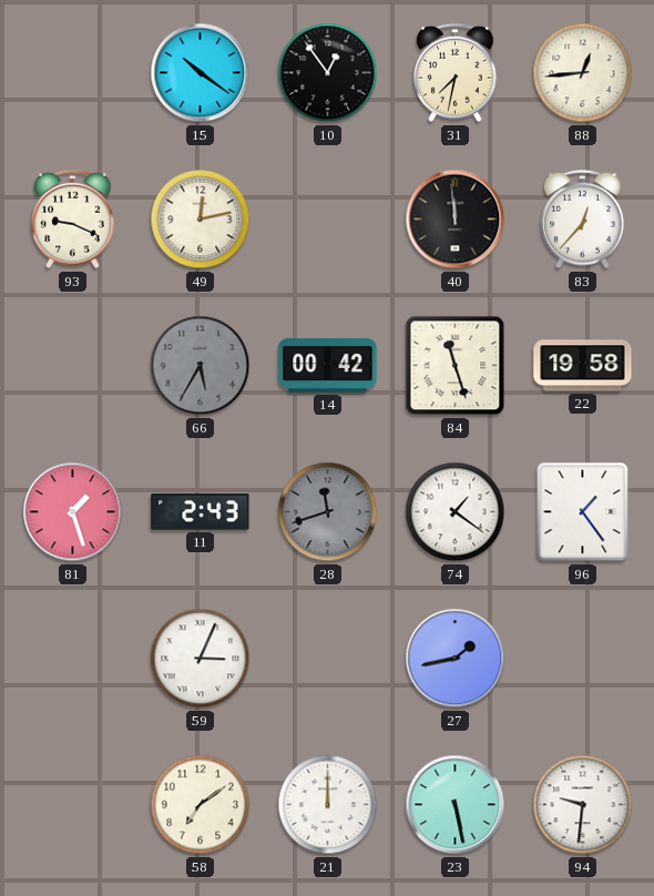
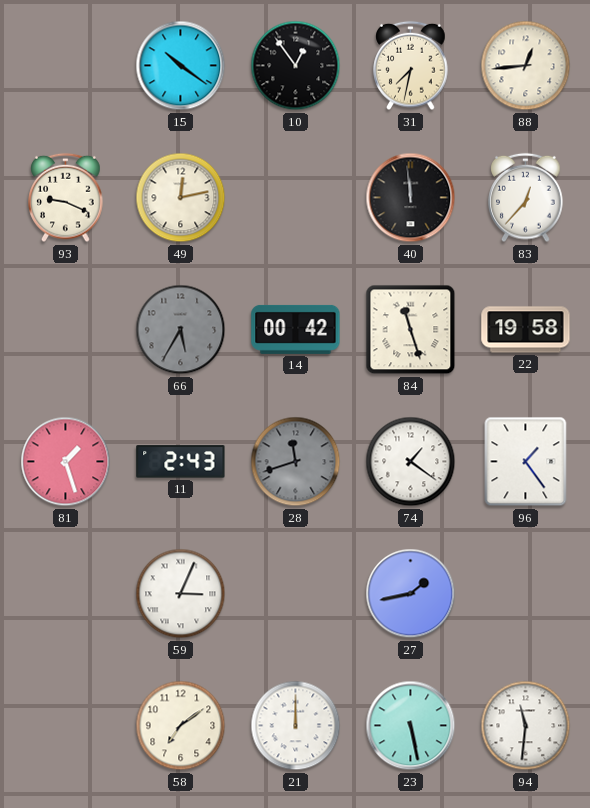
94: 9:31 -> 11:31
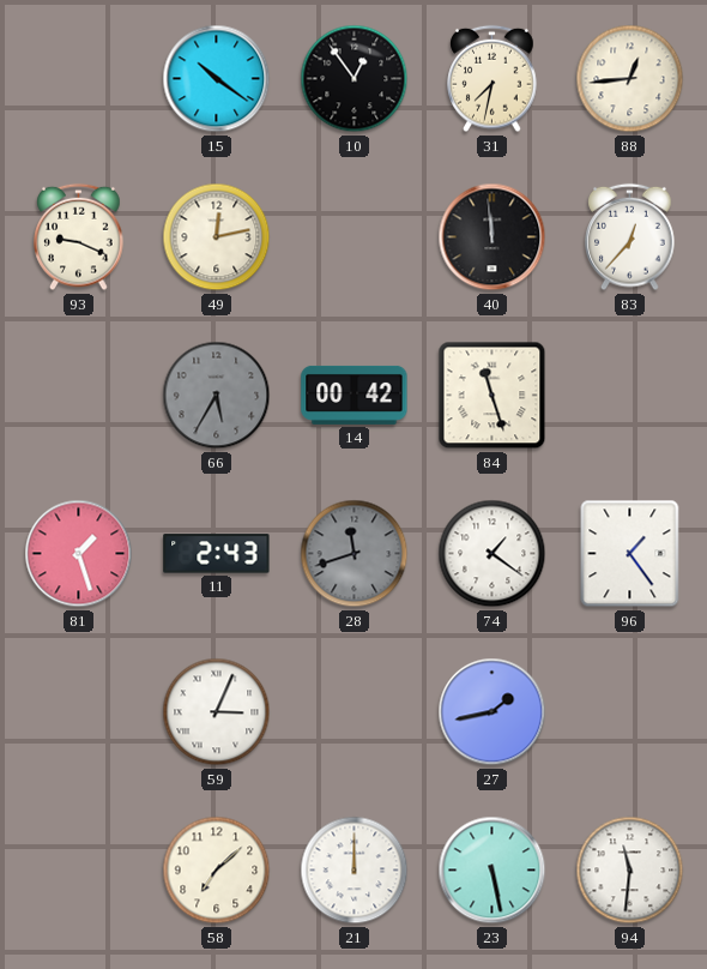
22: 19:58 -> none
58: 7:09 -> 7:08
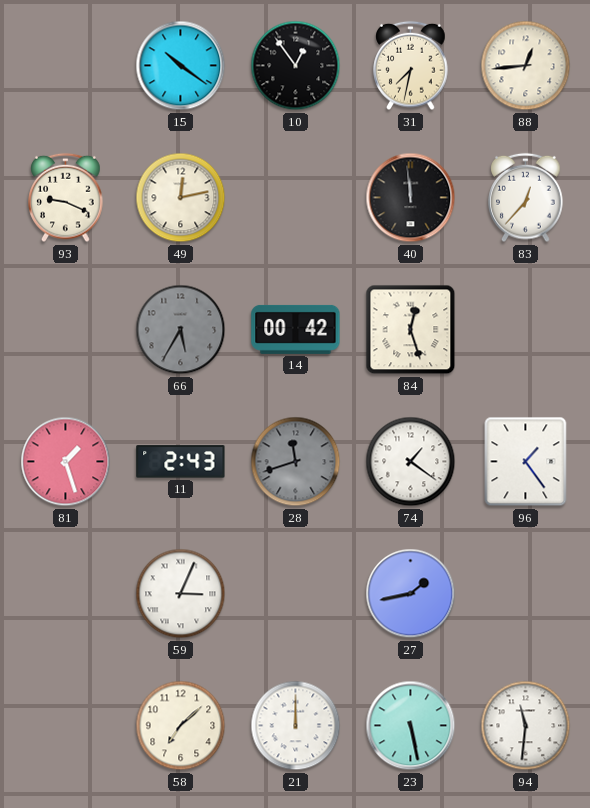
84: 11:27 -> 12:27
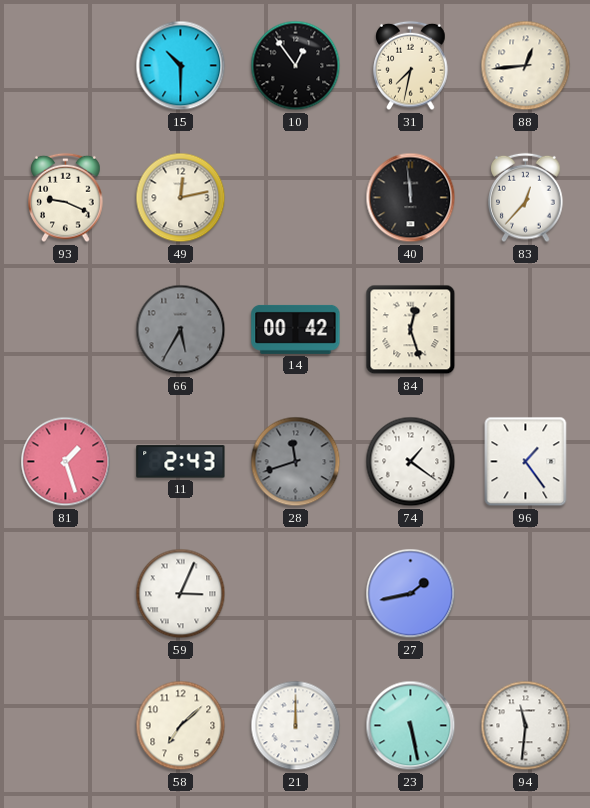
15: 10:21 -> 10:30
